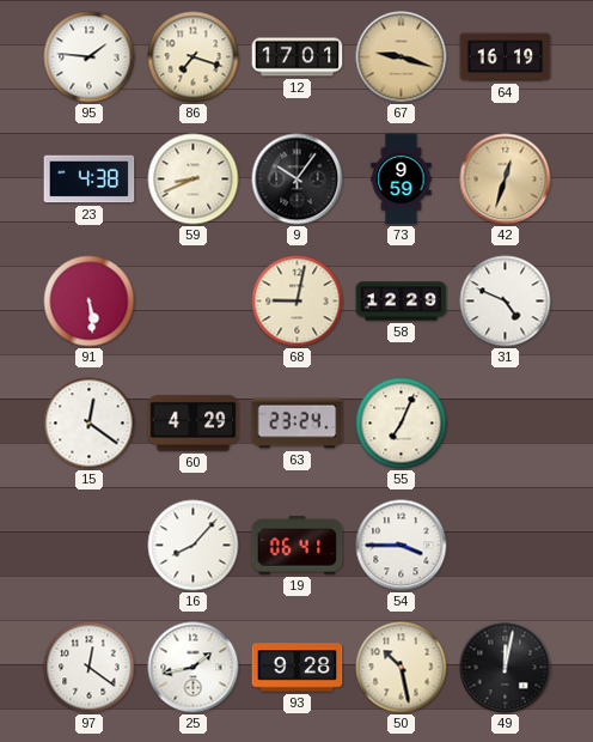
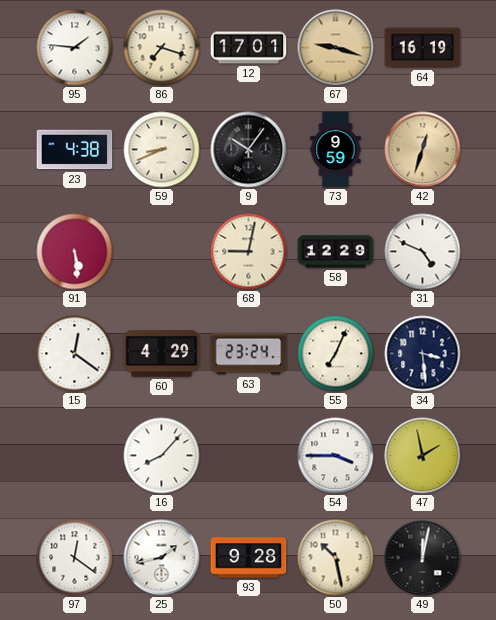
34: none -> 3:29
19: 06:41 -> none
47: none -> 1:58
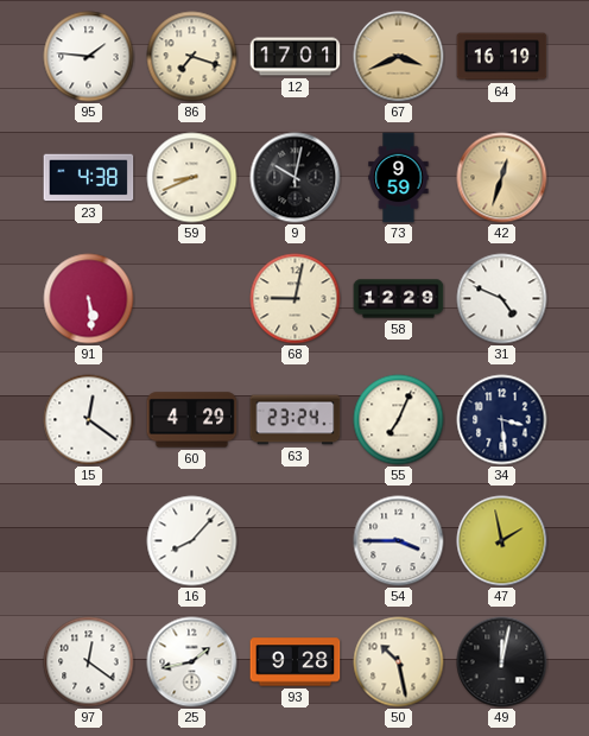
67: 9:18 -> 3:41
9: 10:06 -> 10:02
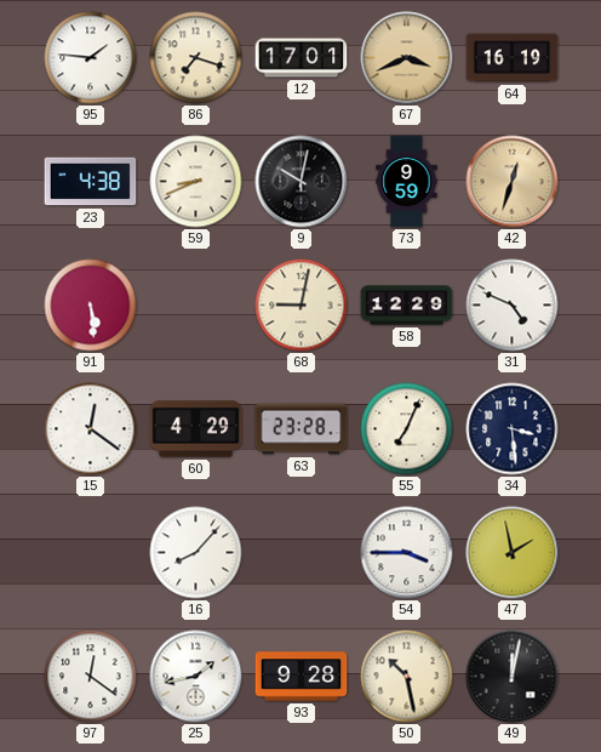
63: 23:24 -> 23:28
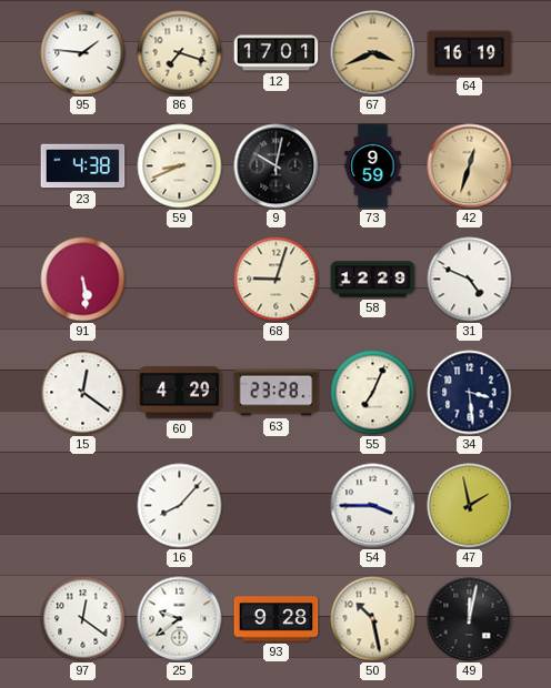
68: 9:02 -> 9:03
25: 1:43 -> 9:39
